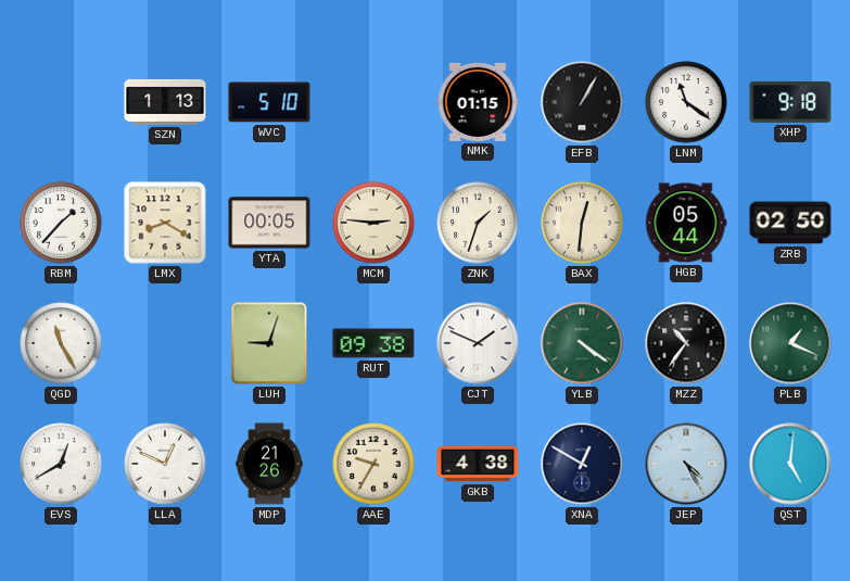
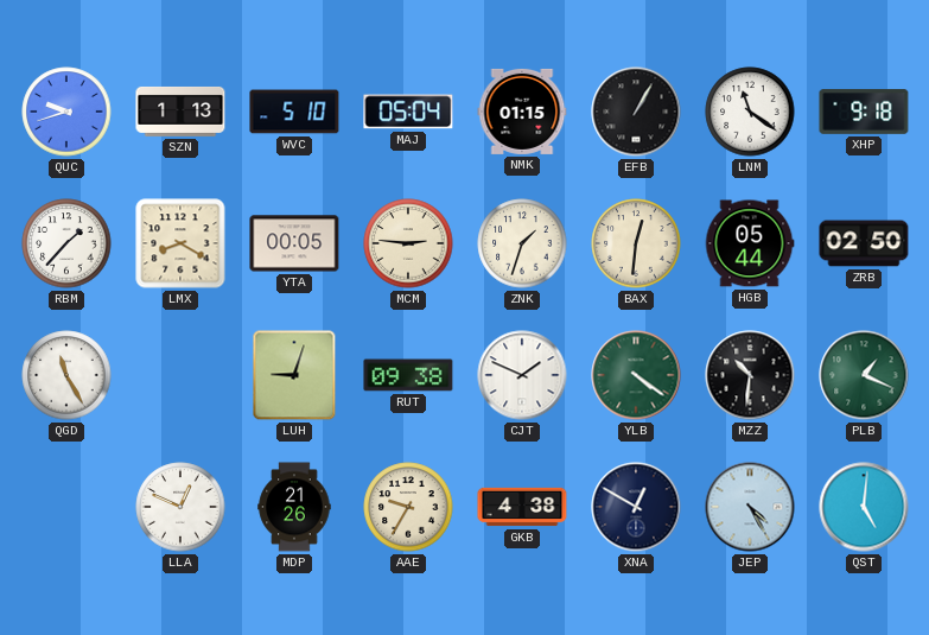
QUC: none -> 9:42
MAJ: none -> 05:04
MZZ: 10:36 -> 10:31
EVS: 12:40 -> none
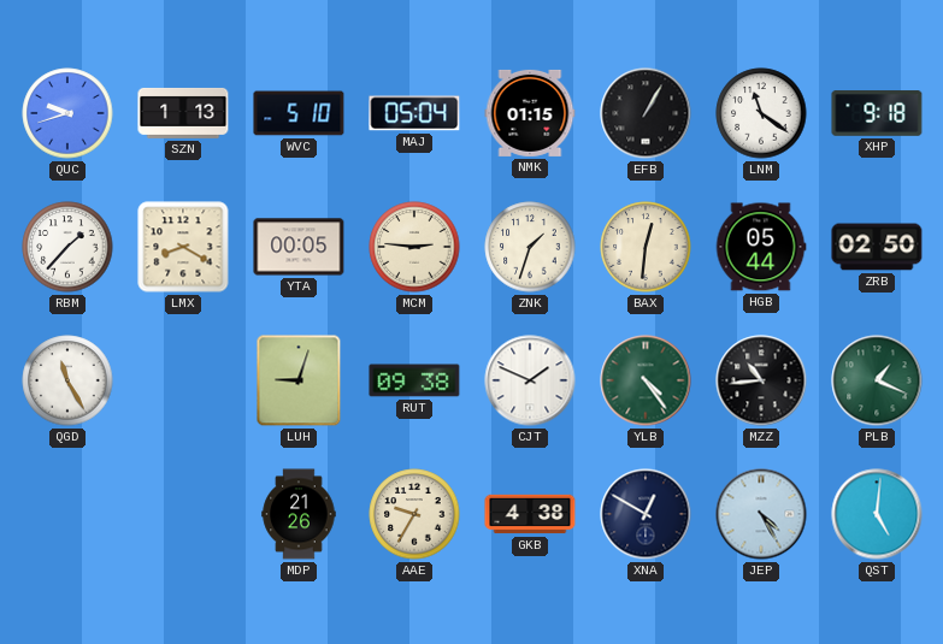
YLB: 4:21 -> 4:24
MZZ: 10:31 -> 10:44
LLA: 12:49 -> none
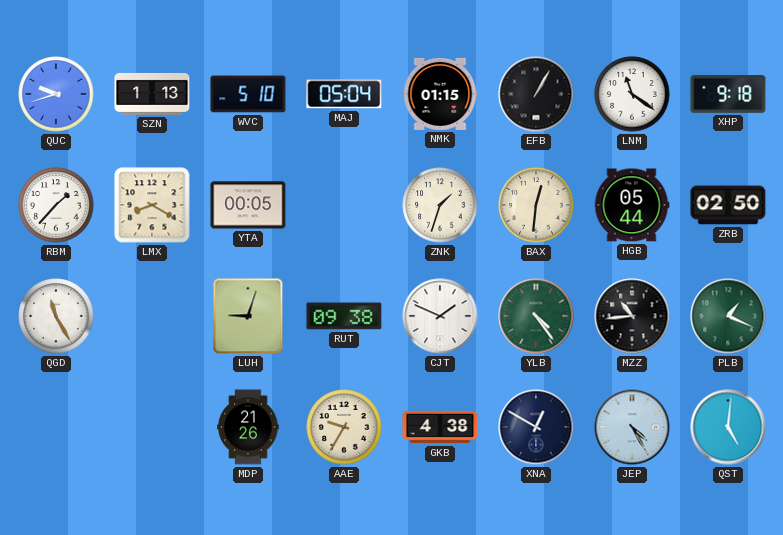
MCM: 2:46 -> none
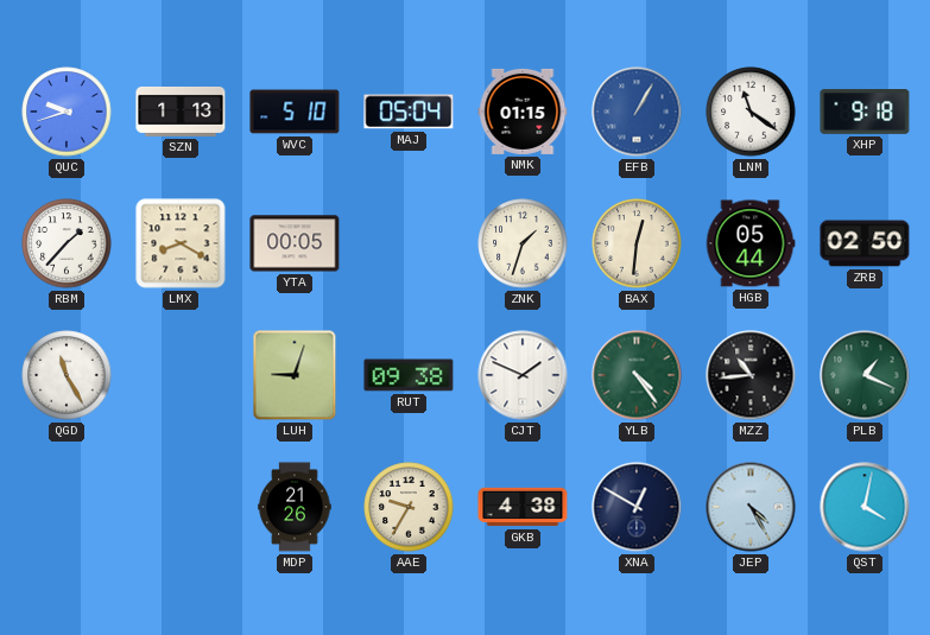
EFB dial: black -> blue
QST: 5:01 -> 4:02
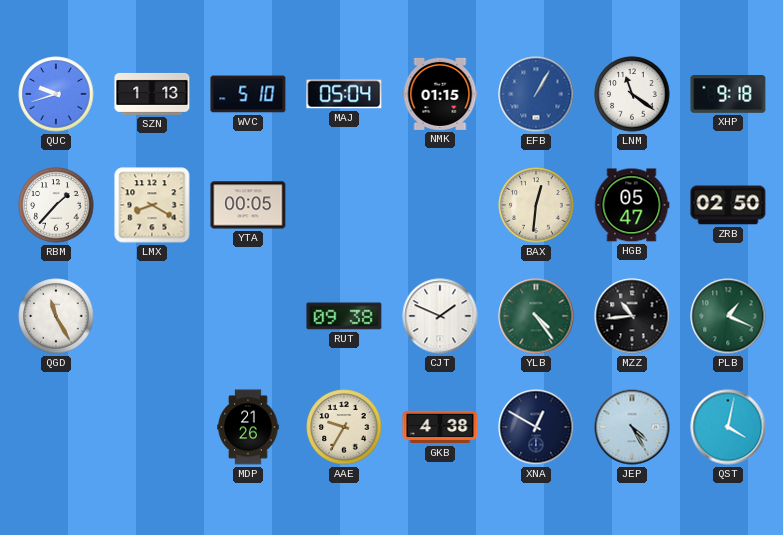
ZNK: 1:33 -> none
HGB: 05:44 -> 05:47
LUH: 9:03 -> none
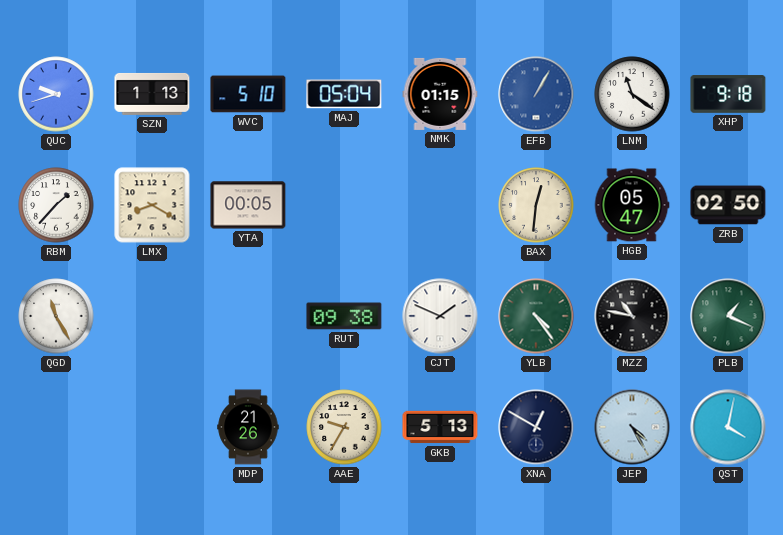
MZZ: 10:44 -> 10:47
GKB: 4:38 -> 5:13
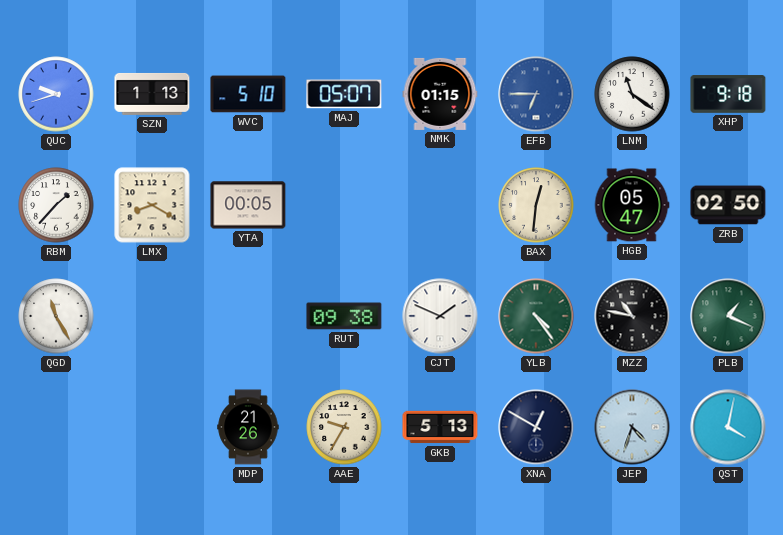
MAJ: 05:04 -> 05:07
EFB: 1:05 -> 6:45
JEP: 4:25 -> 4:33
